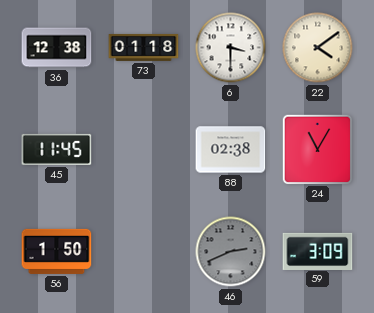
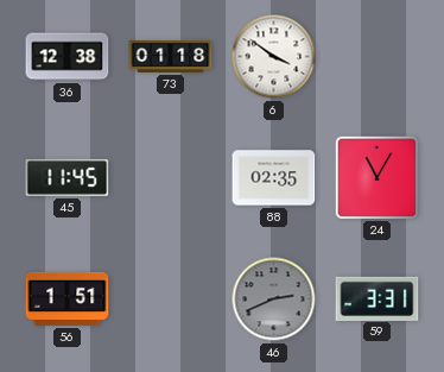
6: 3:30 -> 3:51
22: 4:09 -> none
88: 02:38 -> 02:35
56: 1:50 -> 1:51
59: 3:09 -> 3:31
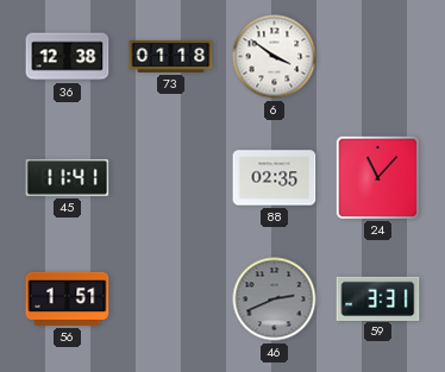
45: 11:45 -> 11:41
24: 11:05 -> 11:07
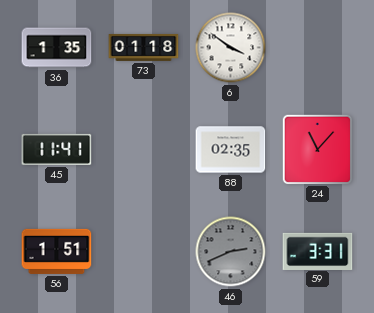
36: 12:38 -> 1:35
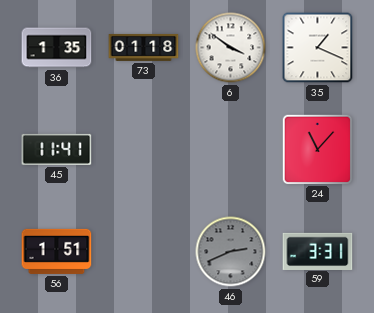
35: none -> 1:19
88: 02:35 -> none
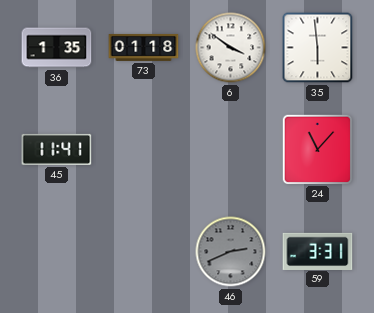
35: 1:19 -> 5:59
56: 1:51 -> none
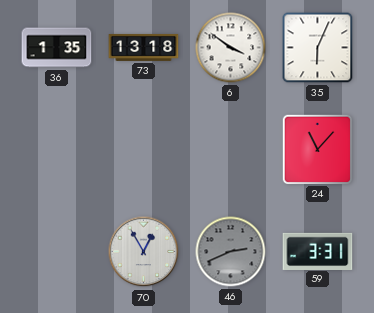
73: 01:18 -> 13:18
35: 5:59 -> 6:04
45: 11:41 -> none
70: none -> 12:55
